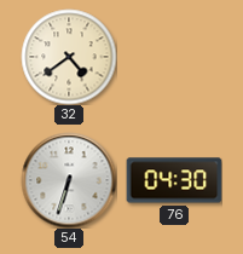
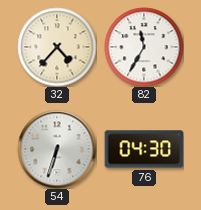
32: 4:39 -> 4:37
82: none -> 11:35
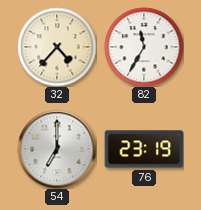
54: 6:33 -> 7:00
76: 04:30 -> 23:19
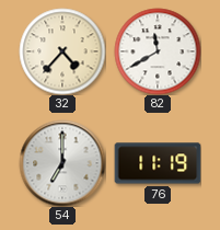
82: 11:35 -> 11:40
76: 23:19 -> 11:19
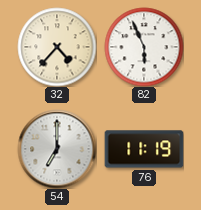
82: 11:40 -> 5:56
